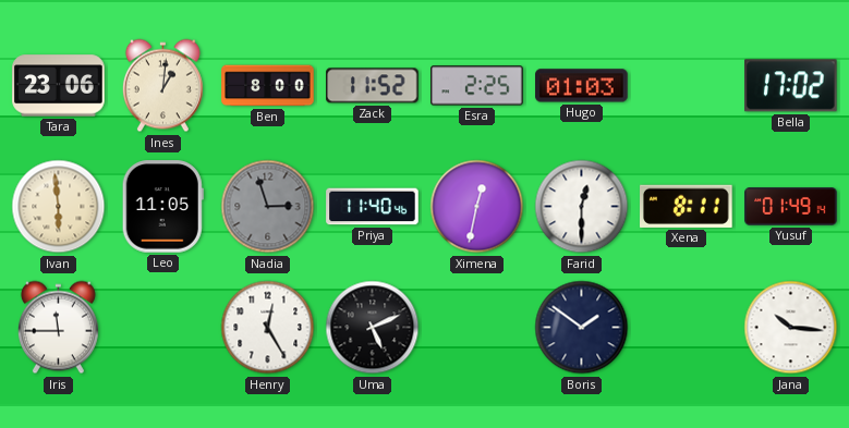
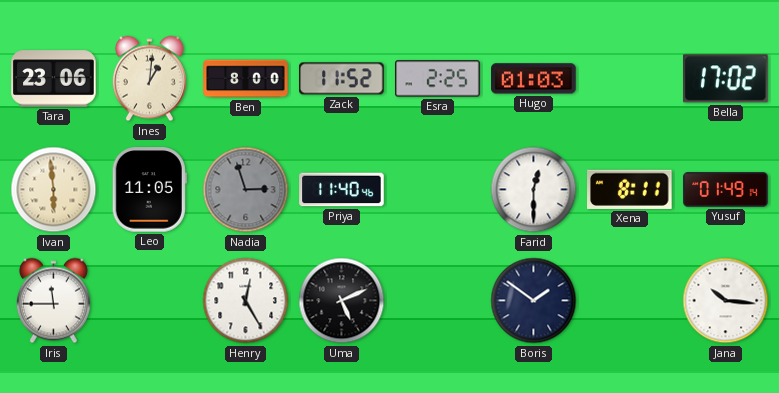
Ximena: 12:32 -> none
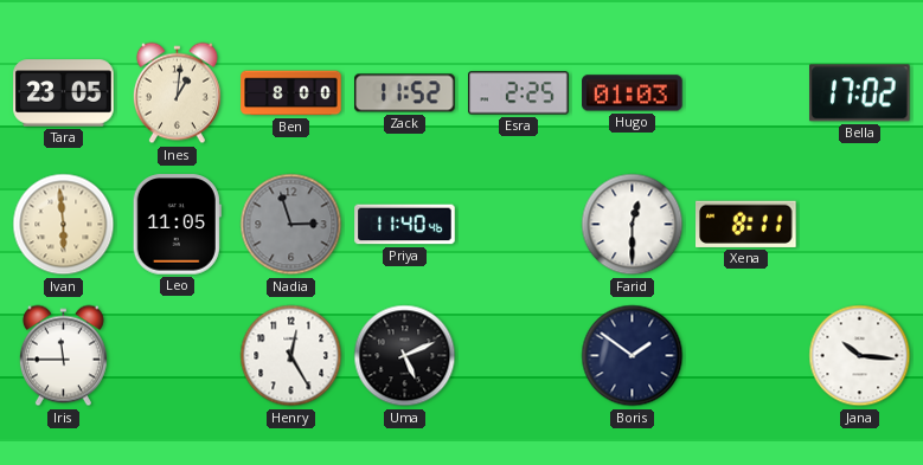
Tara: 23:06 -> 23:05
Yusuf: 01:49 -> none
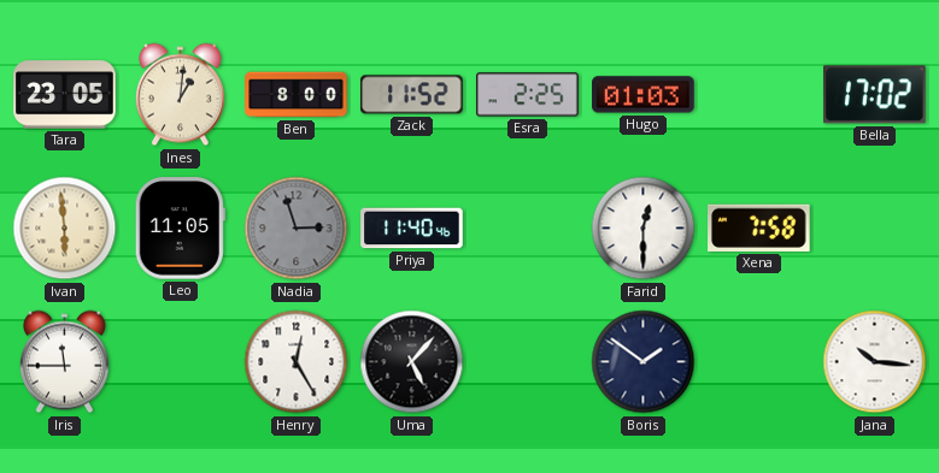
Xena: 8:11 -> 7:58
Uma: 5:11 -> 5:07
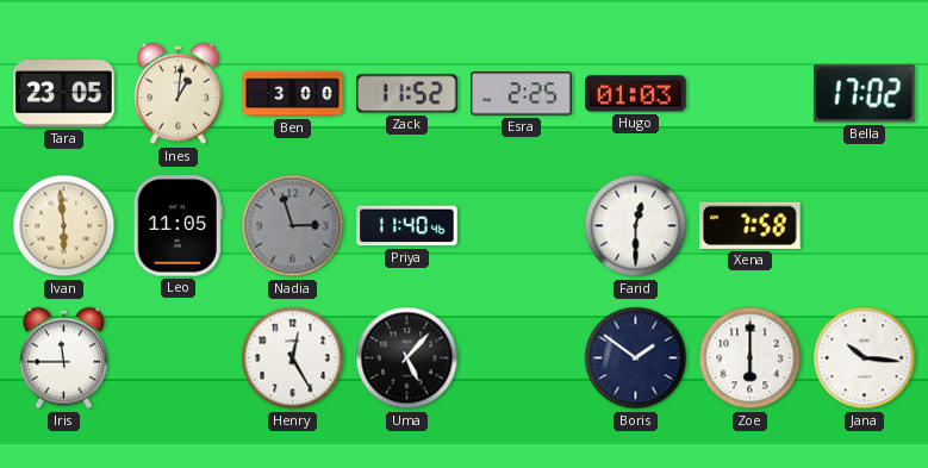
Ben: 8:00 -> 3:00
Zoe: none -> 6:00
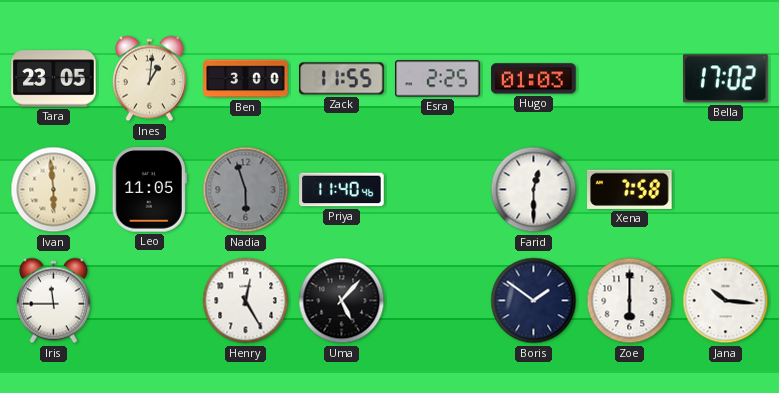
Zack: 11:52 -> 11:55
Nadia: 2:57 -> 5:57
